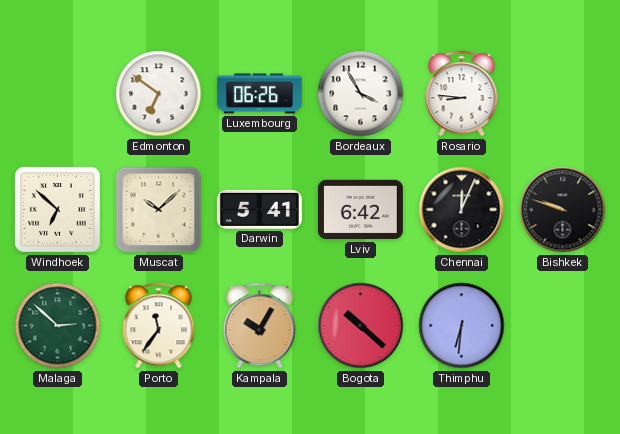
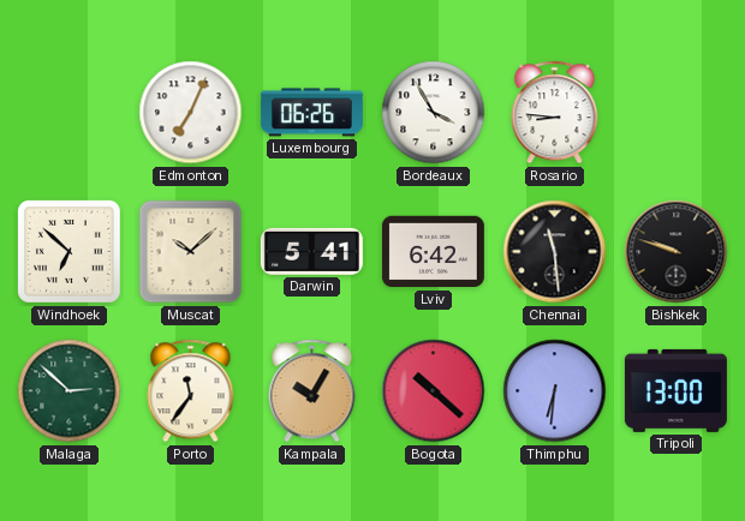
Edmonton: 6:51 -> 7:04
Chennai: 12:04 -> 11:29
Tripoli: none -> 13:00
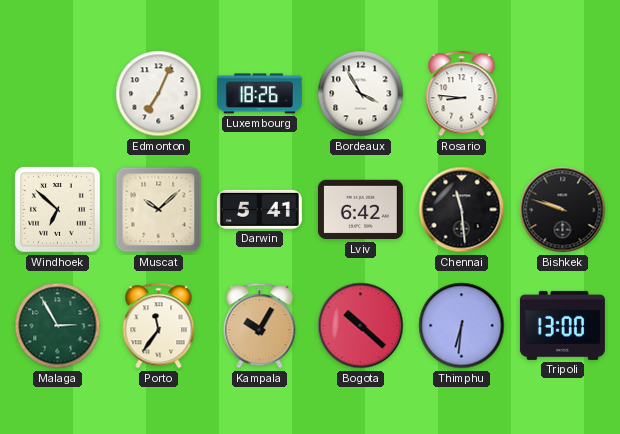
Luxembourg: 06:26 -> 18:26
Malaga: 2:52 -> 2:55
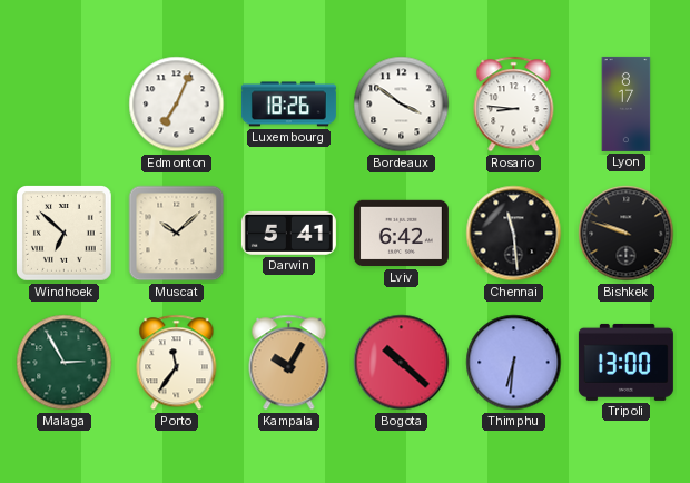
Bordeaux: 3:55 -> 3:51
Lyon: none -> 8:17
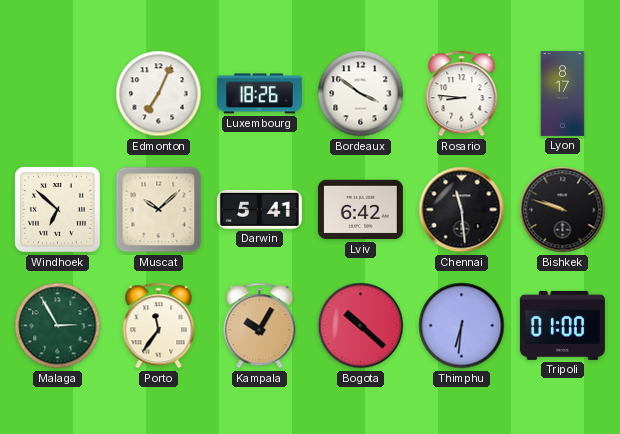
Tripoli: 13:00 -> 01:00
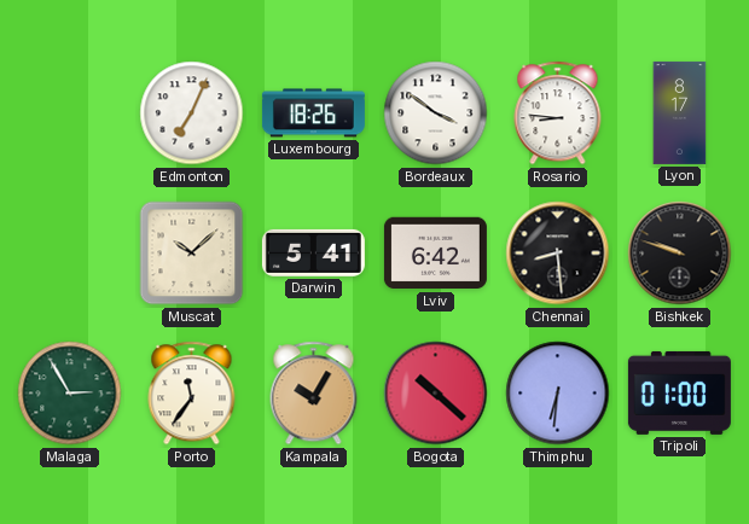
Windhoek: 6:52 -> none
Chennai: 11:29 -> 8:29
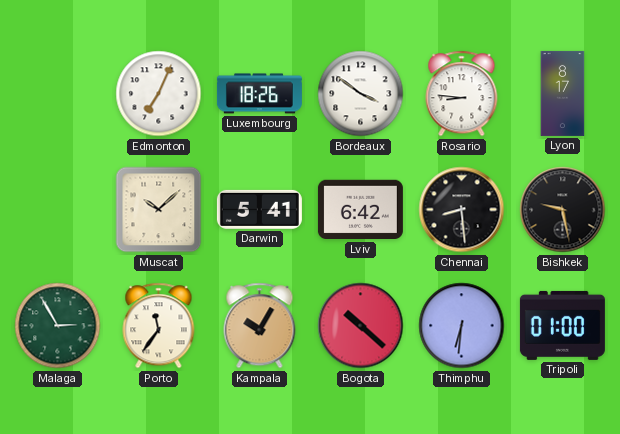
Bishkek: 9:48 -> 9:28
